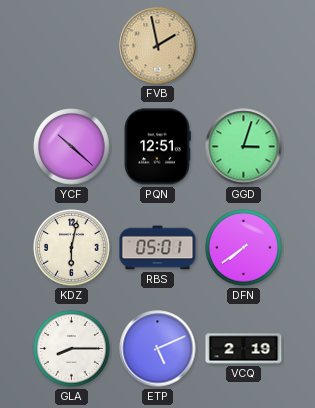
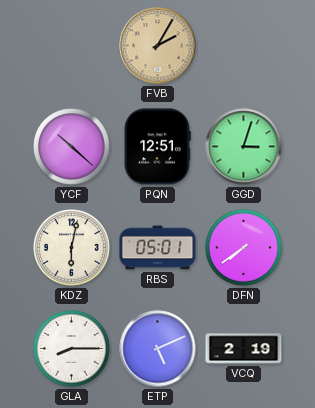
FVB: 1:58 -> 2:05
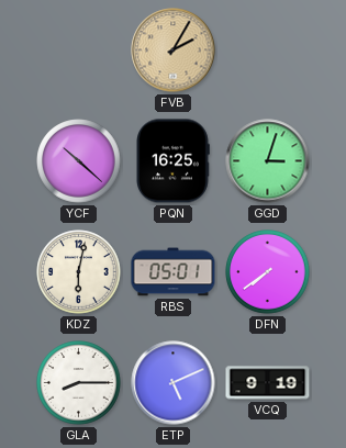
PQN: 12:51 -> 16:25
VCQ: 2:19 -> 9:19
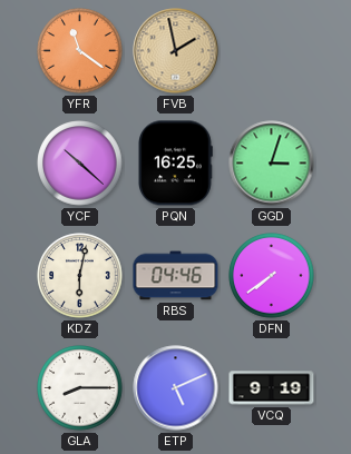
YFR: none -> 11:21
FVB: 2:05 -> 1:58
RBS: 05:01 -> 04:46
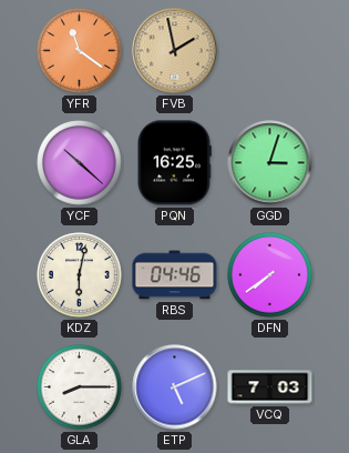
VCQ: 9:19 -> 7:03
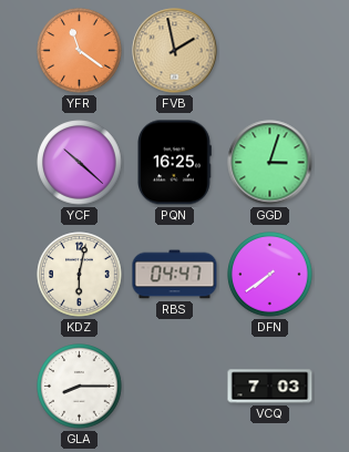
RBS: 04:46 -> 04:47
ETP: 5:11 -> none
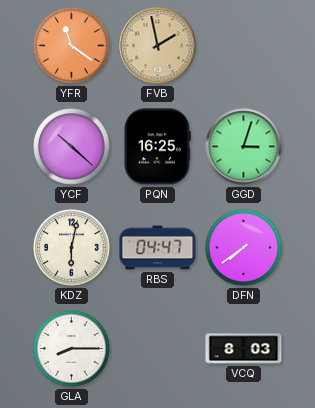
VCQ: 7:03 -> 8:03
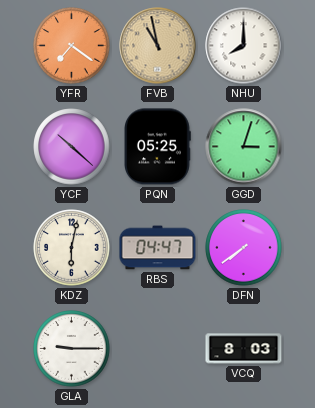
YFR: 11:21 -> 7:21
FVB: 1:58 -> 10:58
NHU: none -> 8:00
PQN: 16:25 -> 05:25
GLA: 8:15 -> 9:15
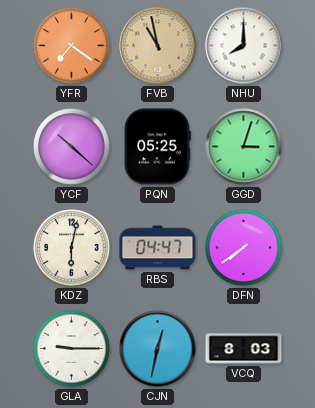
CJN: none -> 12:32
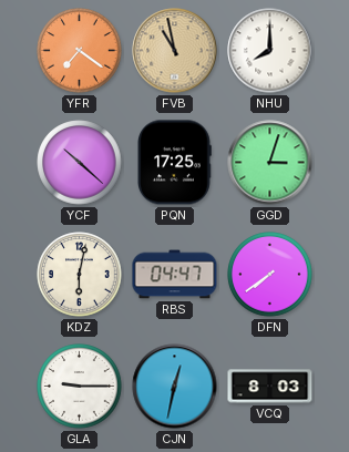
PQN: 05:25 -> 17:25
